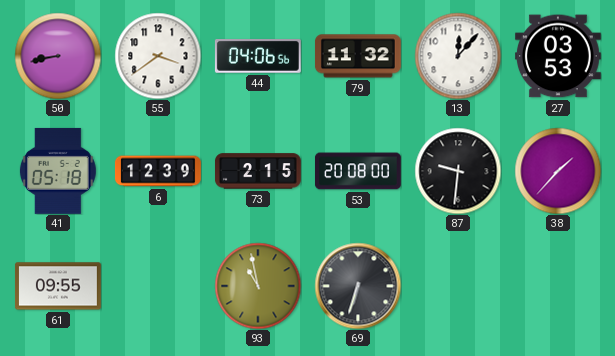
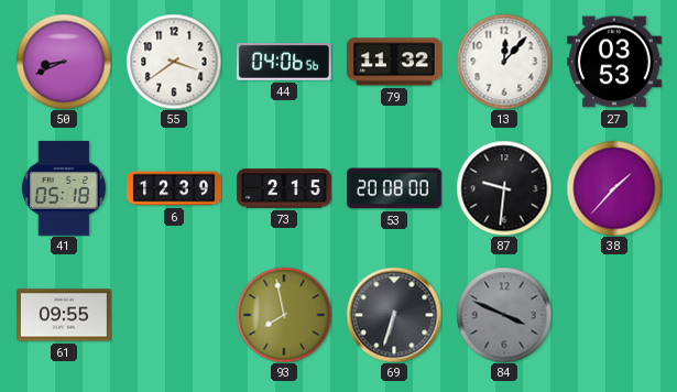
50: 8:43 -> 8:41
93: 10:58 -> 7:58
84: none -> 3:49
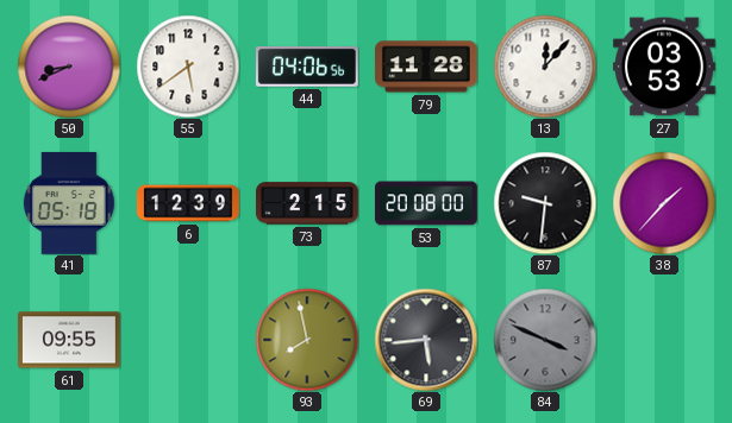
55: 3:39 -> 5:39
79: 11:32 -> 11:28
69: 6:33 -> 5:44
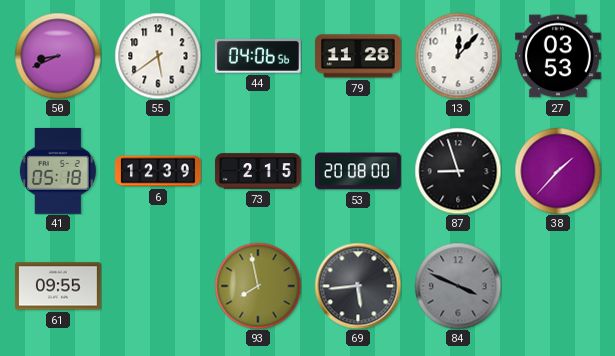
87: 9:31 -> 8:57
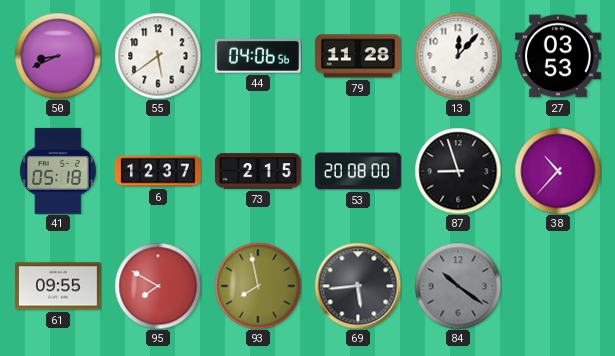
6: 12:39 -> 12:37
38: 1:37 -> 10:37
95: none -> 7:50
84: 3:49 -> 10:21
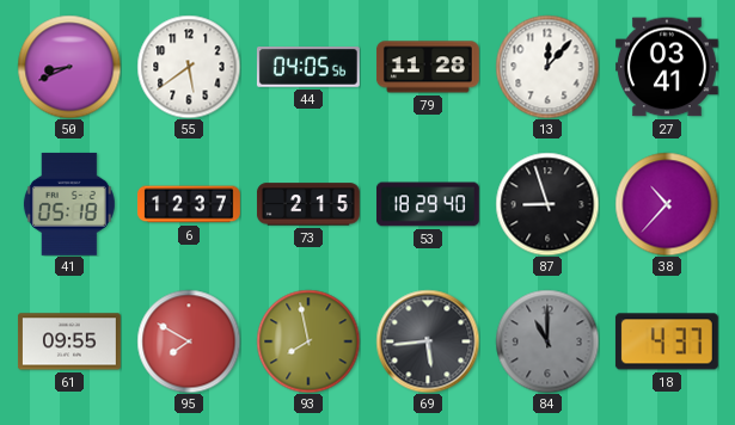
44: 04:06 -> 04:05
27: 03:53 -> 03:41
53: 20:08 -> 18:29
84: 10:21 -> 11:00
18: none -> 4:37
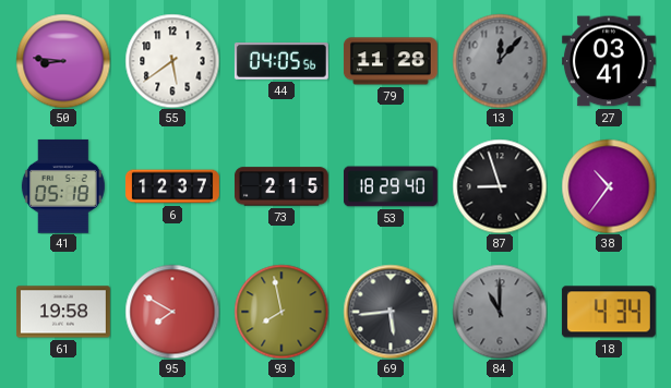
50: 8:41 -> 8:46
13 dial: white -> grey
38: 10:37 -> 10:36
61: 09:55 -> 19:58
18: 4:37 -> 4:34
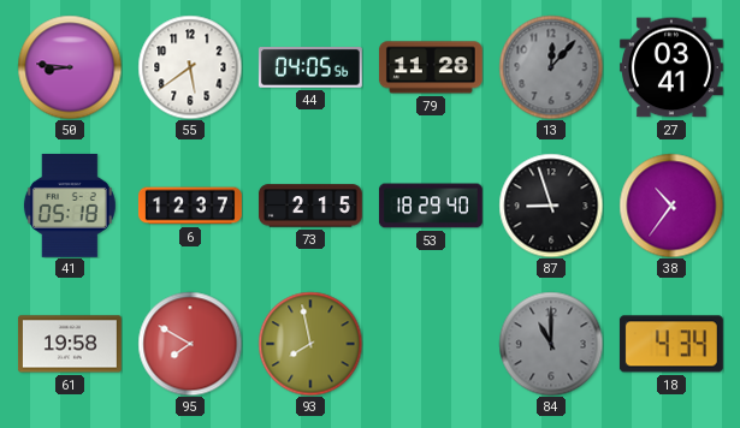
69: 5:44 -> none
